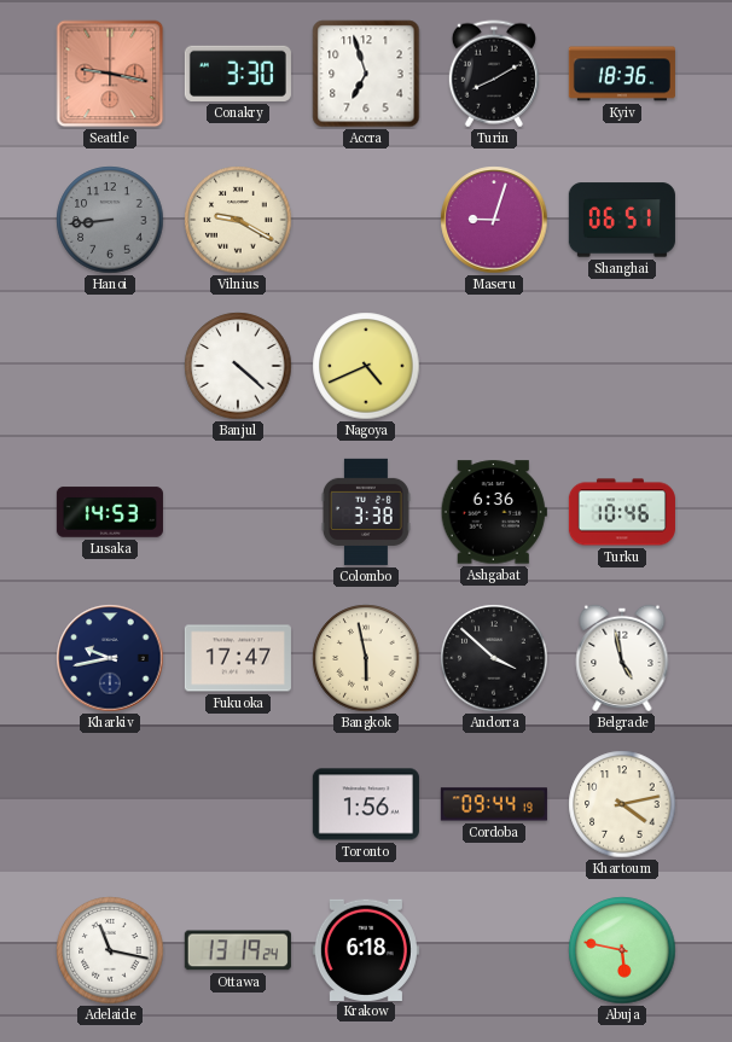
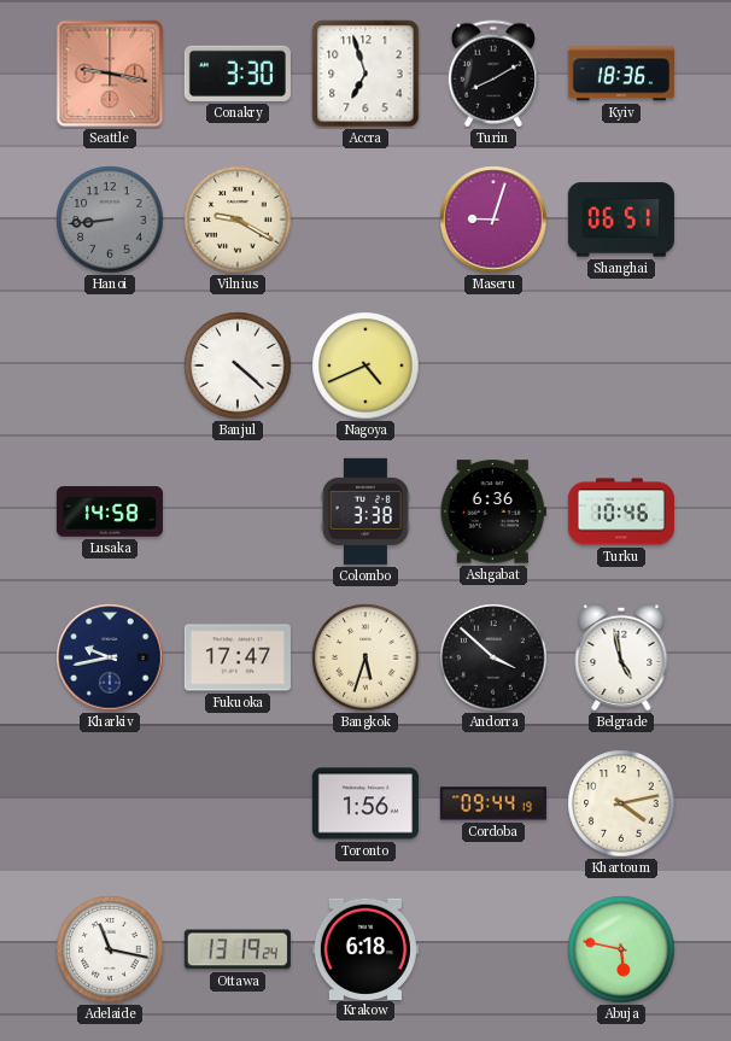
Lusaka: 14:53 -> 14:58
Bangkok: 5:58 -> 5:33
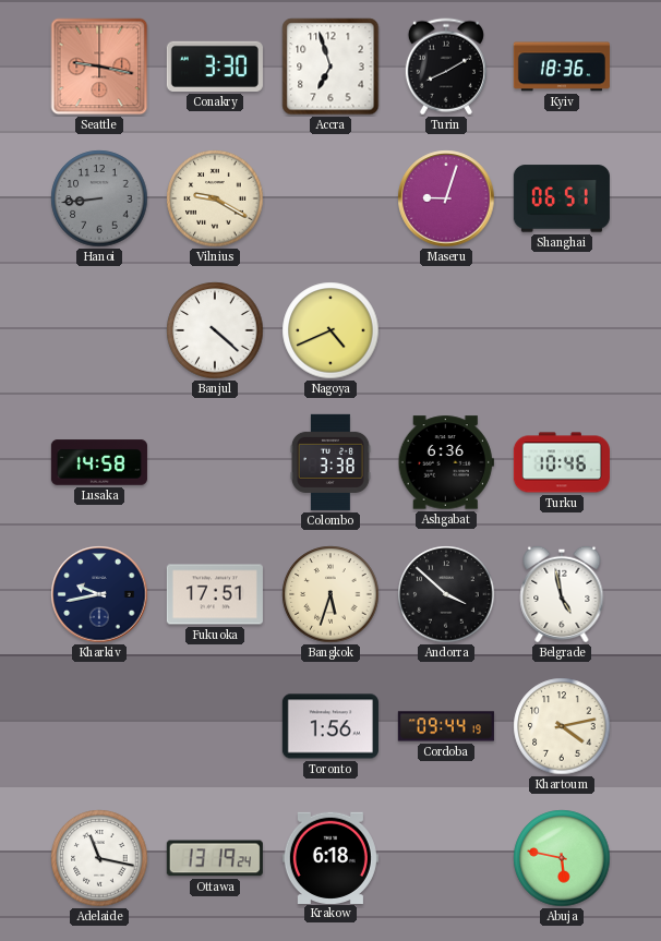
Fukuoka: 17:47 -> 17:51
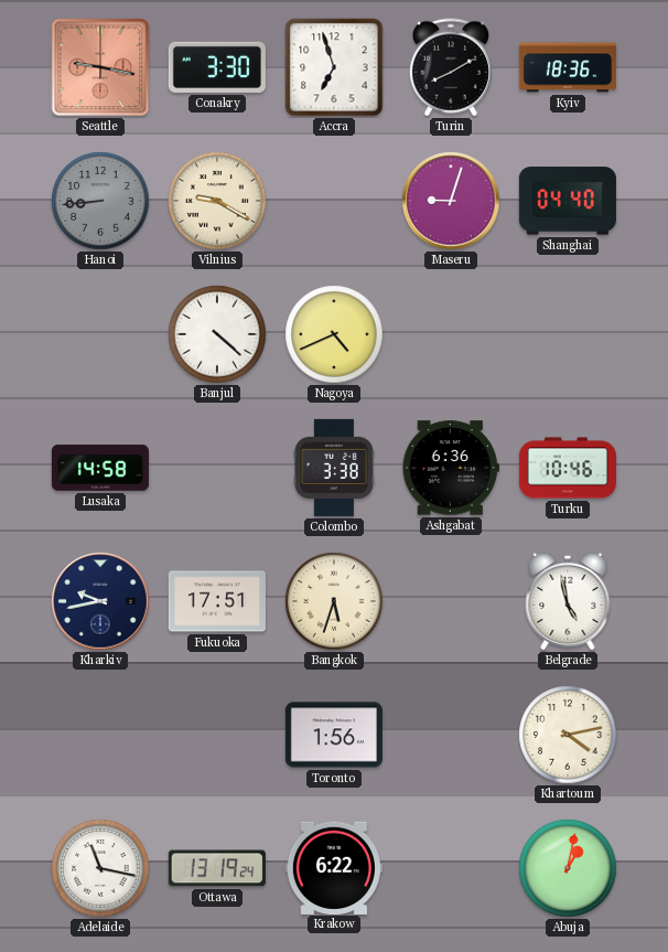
Shanghai: 06:51 -> 04:40
Andorra: 3:52 -> none
Cordoba: 09:44 -> none
Krakow: 6:18 -> 6:22
Abuja: 5:47 -> 1:02
